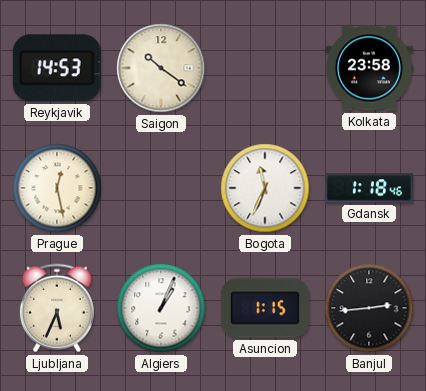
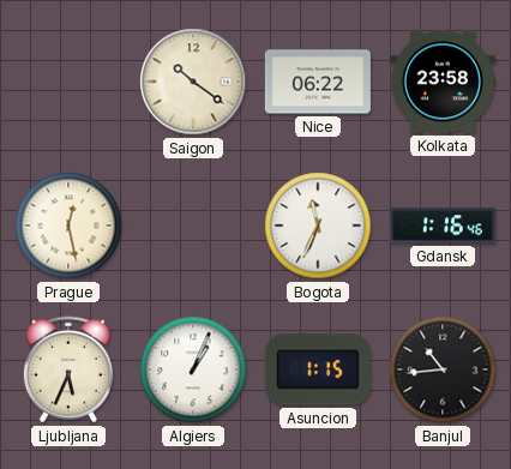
Reykjavik: 14:53 -> none
Nice: none -> 06:22
Gdansk: 1:18 -> 1:16
Banjul: 2:44 -> 10:44
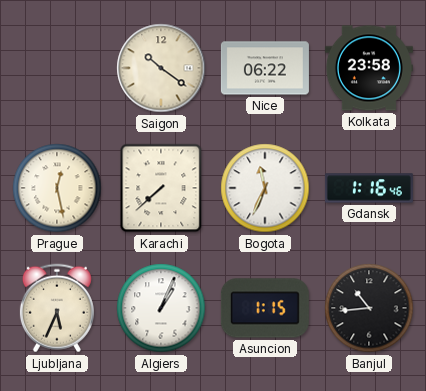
Karachi: none -> 7:38
